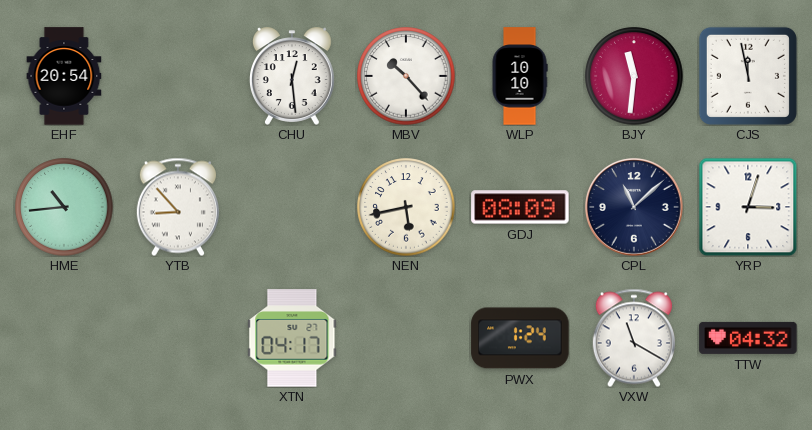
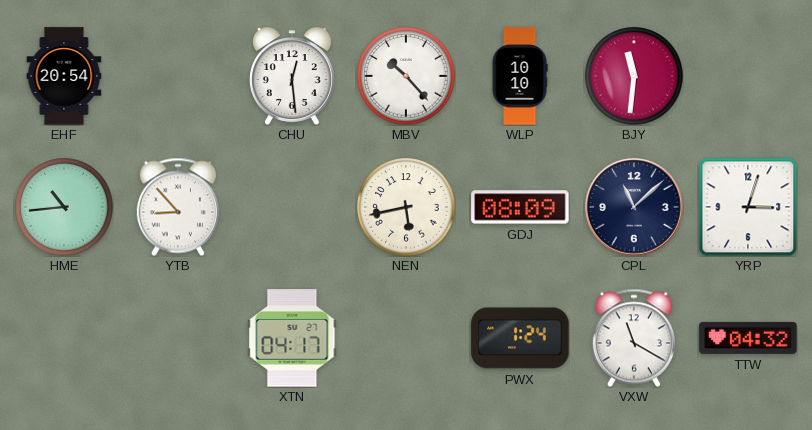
CJS: 11:58 -> none
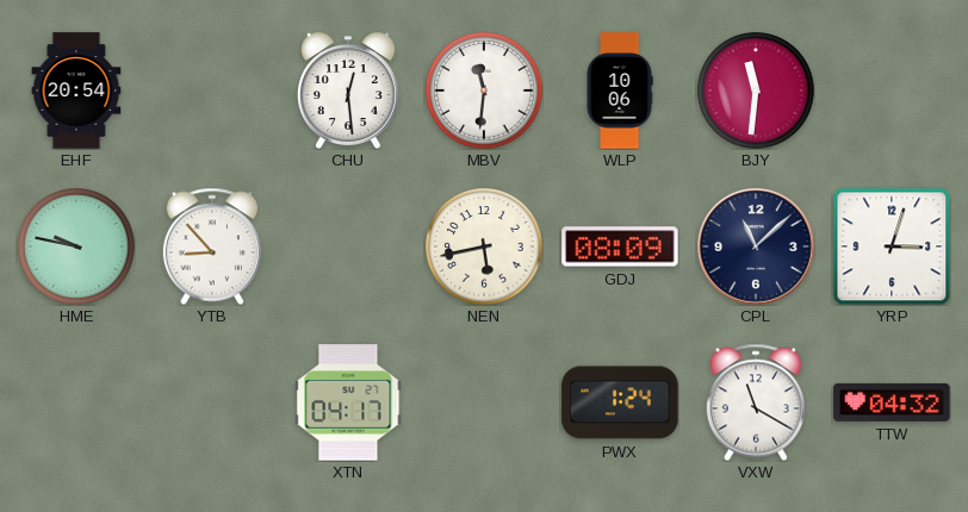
MBV: 10:23 -> 11:31
WLP: 10:10 -> 10:06
HME: 10:44 -> 9:47
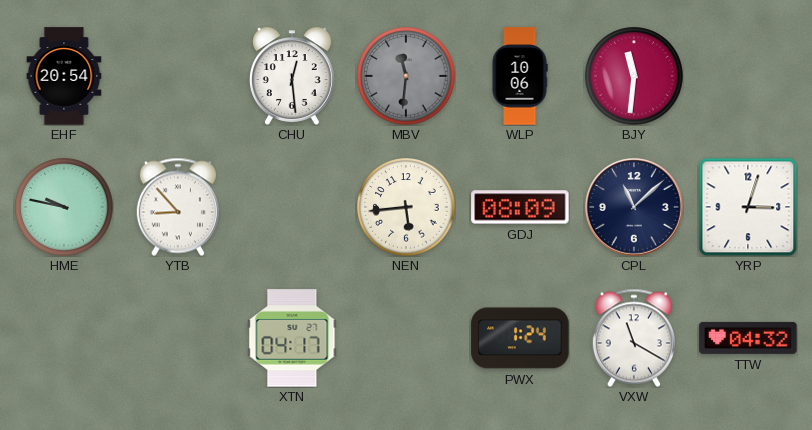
MBV dial: white -> grey
NEN: 5:43 -> 5:44
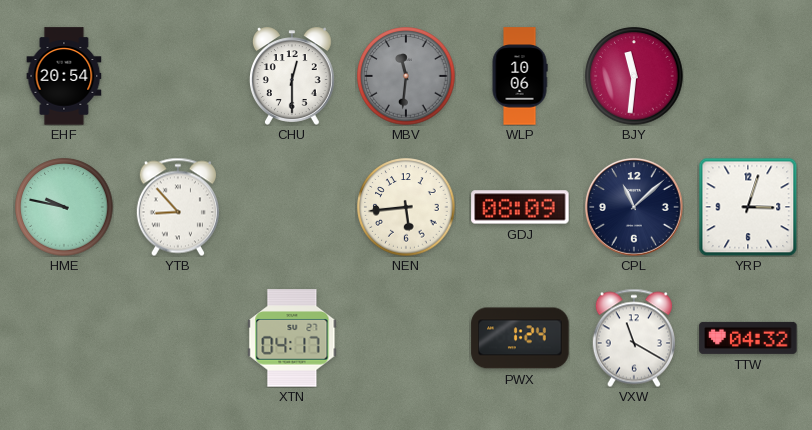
CHU: 12:29 -> 12:30
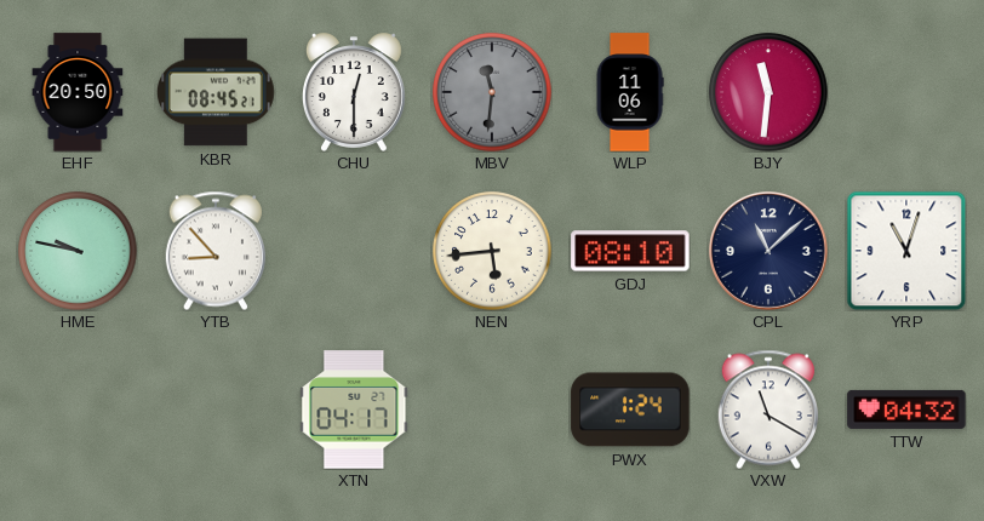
EHF: 20:54 -> 20:50
KBR: none -> 08:45
WLP: 10:06 -> 11:06
GDJ: 08:09 -> 08:10
YRP: 3:03 -> 11:03
